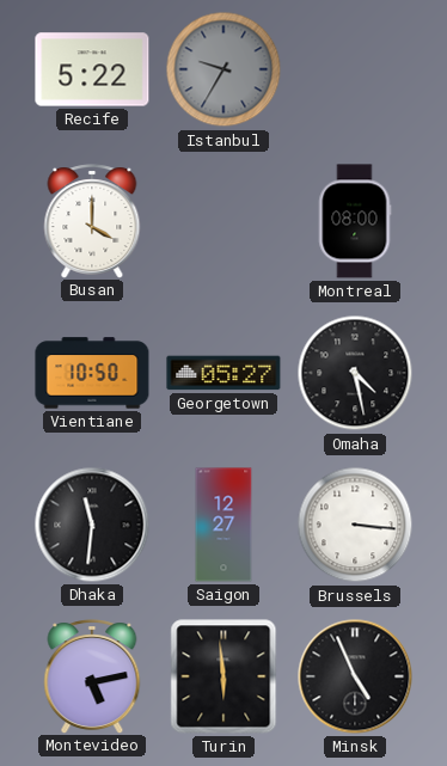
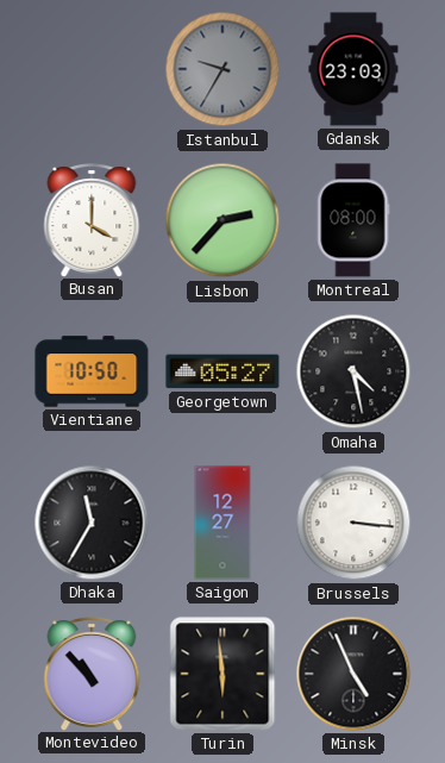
Recife: 5:22 -> none
Gdansk: none -> 23:03
Lisbon: none -> 2:37
Dhaka: 11:31 -> 11:35
Montevideo: 5:13 -> 10:53
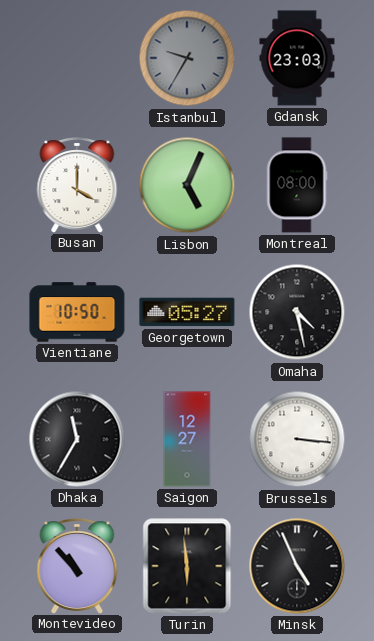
Lisbon: 2:37 -> 5:04
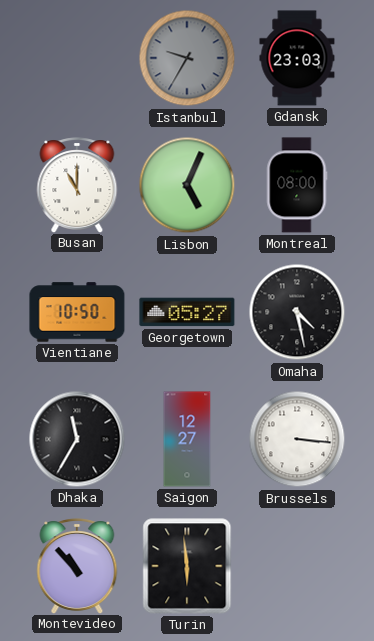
Busan: 4:00 -> 11:00
Minsk: 4:56 -> none
